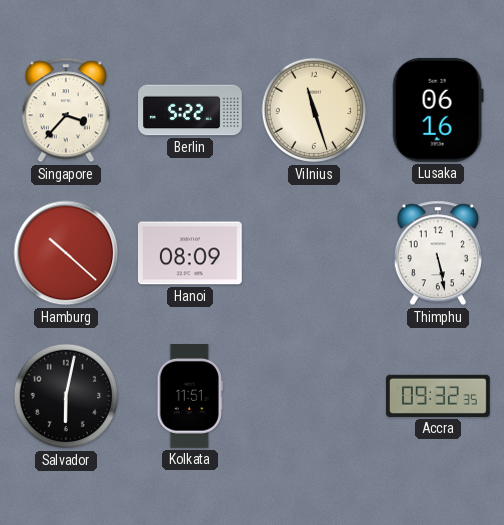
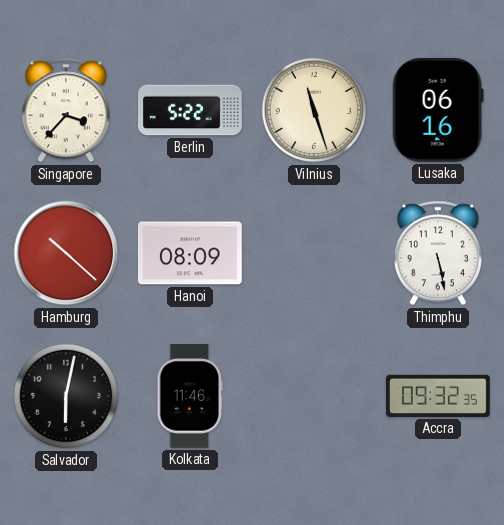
Kolkata: 11:51 -> 11:46
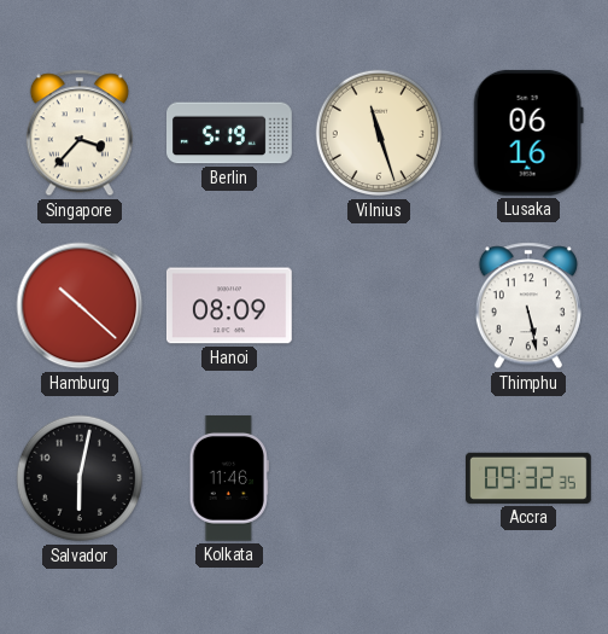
Berlin: 5:22 -> 5:19
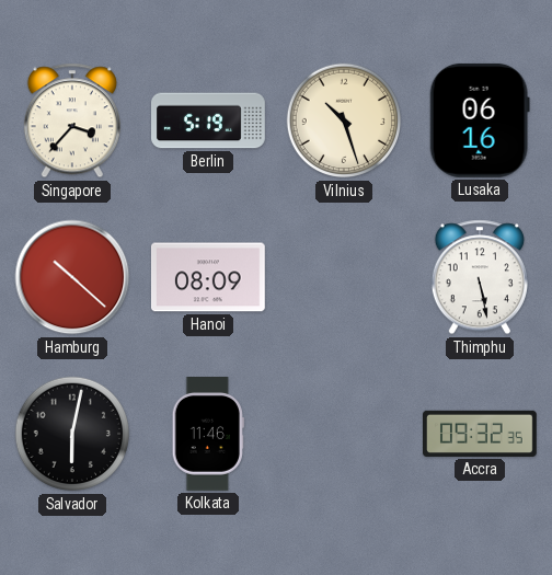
Vilnius: 11:27 -> 10:27
